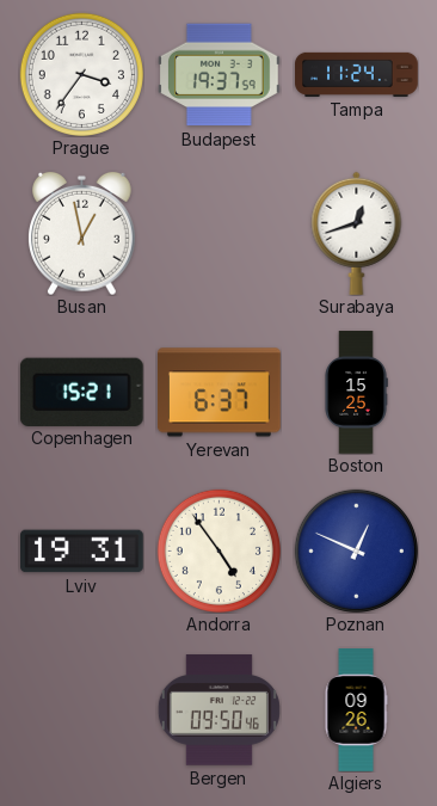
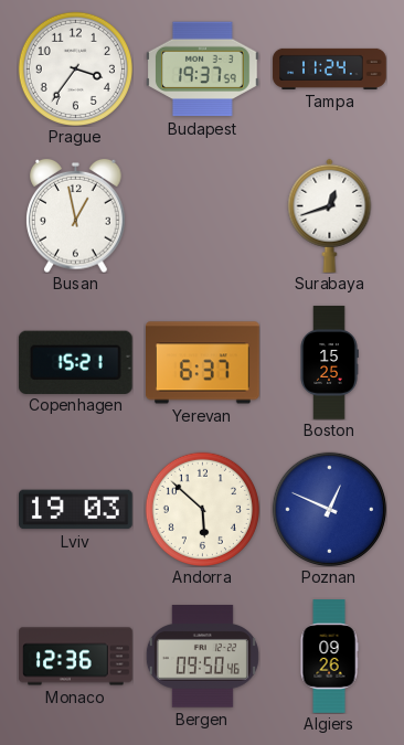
Lviv: 19:31 -> 19:03
Andorra: 4:54 -> 5:52
Monaco: none -> 12:36
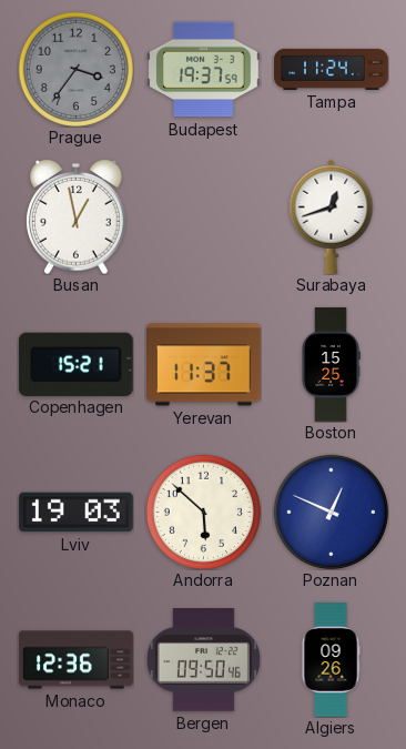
Prague dial: white -> grey
Yerevan: 6:37 -> 11:37
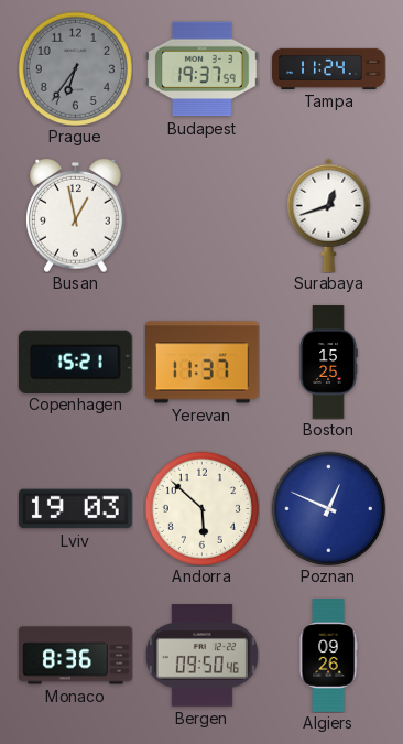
Prague: 3:36 -> 6:36
Monaco: 12:36 -> 8:36
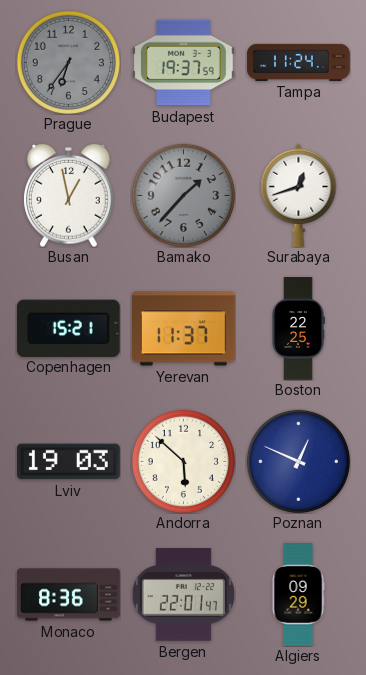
Bamako: none -> 1:37
Boston: 15:25 -> 22:25
Bergen: 09:50 -> 22:01
Algiers: 09:26 -> 09:29
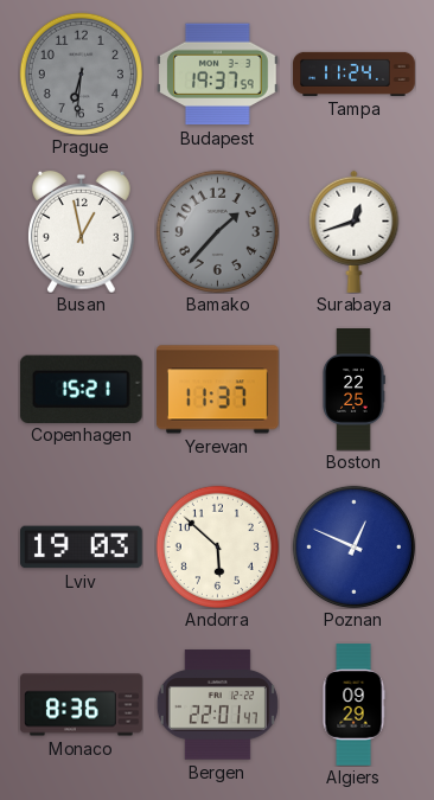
Prague: 6:36 -> 6:31
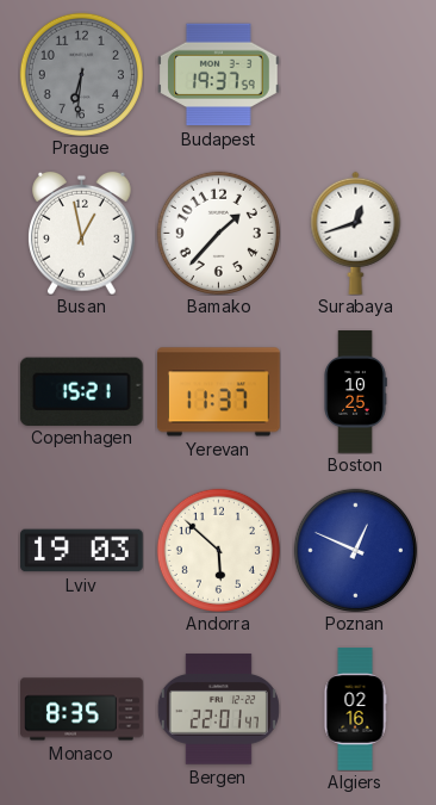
Tampa: 11:24 -> none
Bamako dial: grey -> white
Boston: 22:25 -> 10:25
Monaco: 8:36 -> 8:35
Algiers: 09:29 -> 02:16
